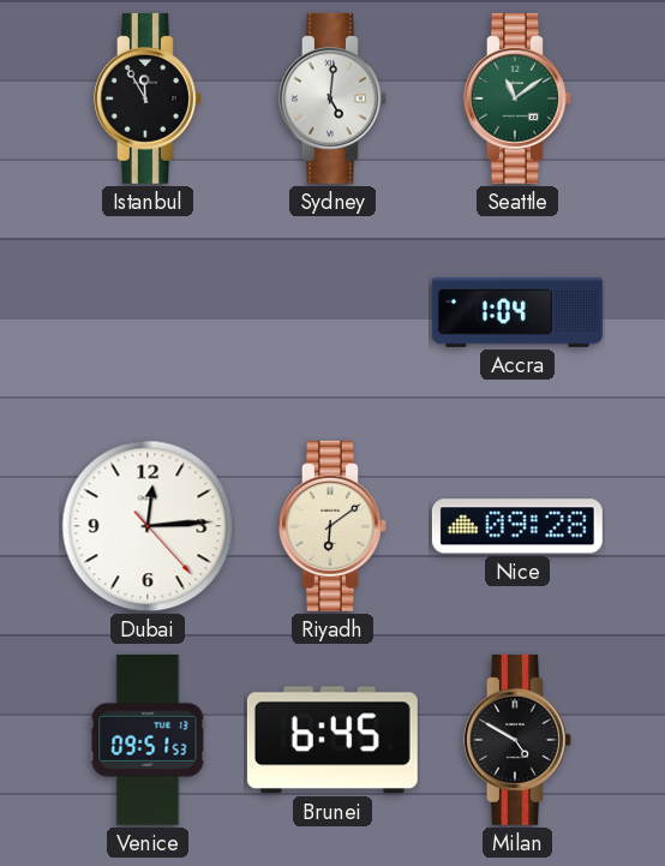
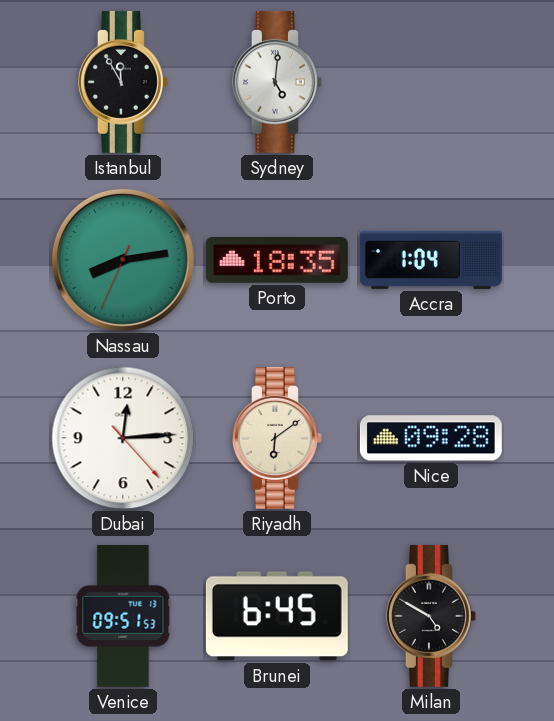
Seattle: 11:09 -> none
Nassau: none -> 8:13
Porto: none -> 18:35
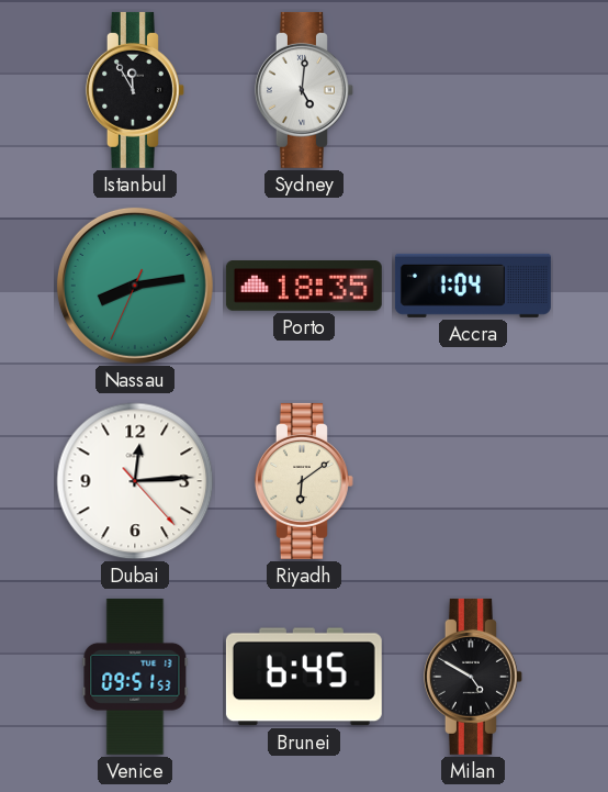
Nice: 09:28 -> none
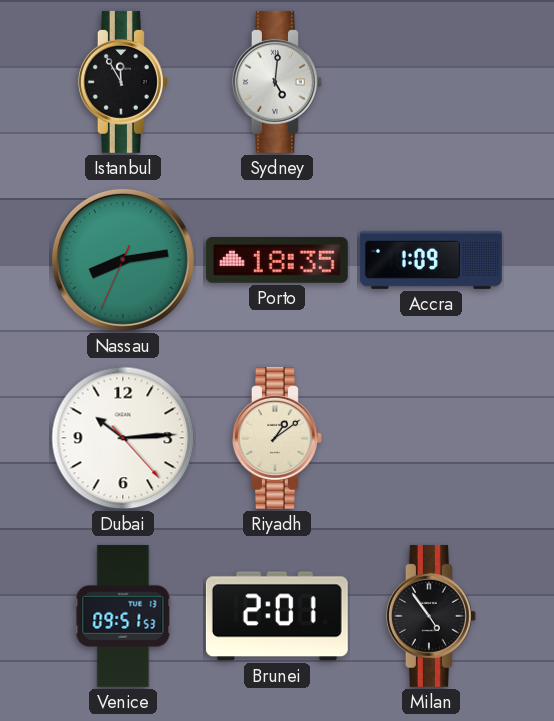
Accra: 1:04 -> 1:09
Dubai: 12:14 -> 10:14
Riyadh: 6:09 -> 1:09
Brunei: 6:45 -> 2:01
Milan: 4:50 -> 4:54
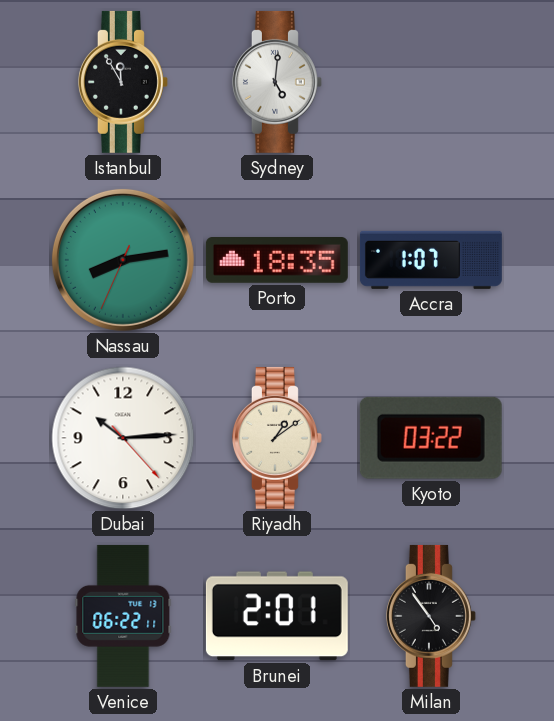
Accra: 1:09 -> 1:07
Kyoto: none -> 03:22
Venice: 09:51 -> 06:22
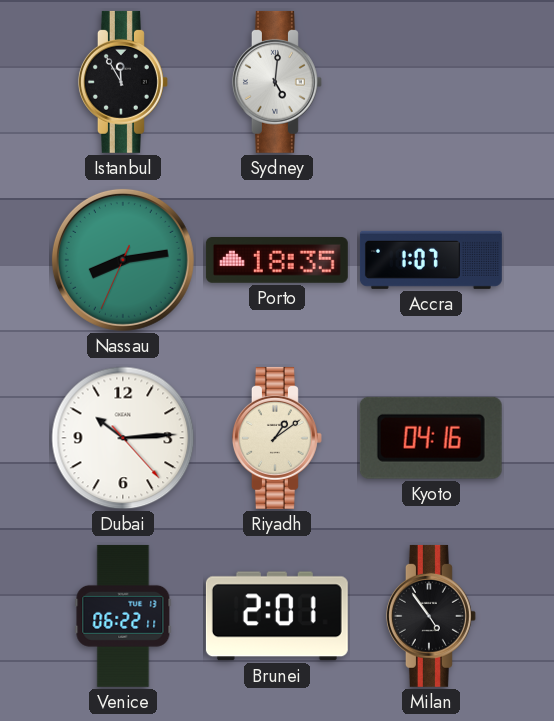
Kyoto: 03:22 -> 04:16
